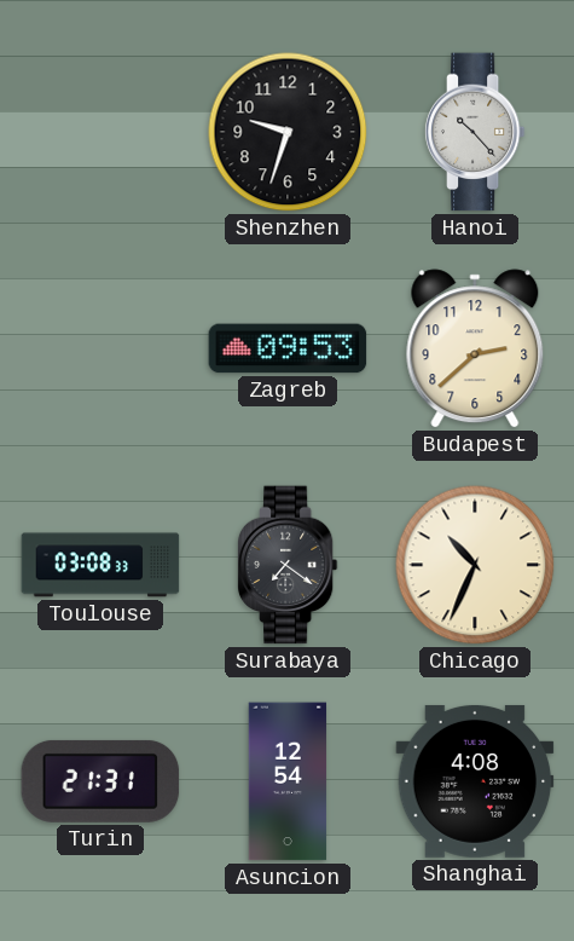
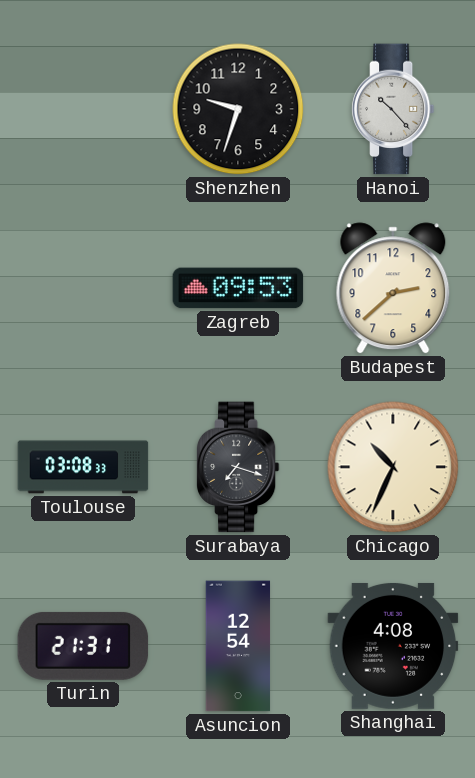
Surabaya: 7:21 -> 7:18
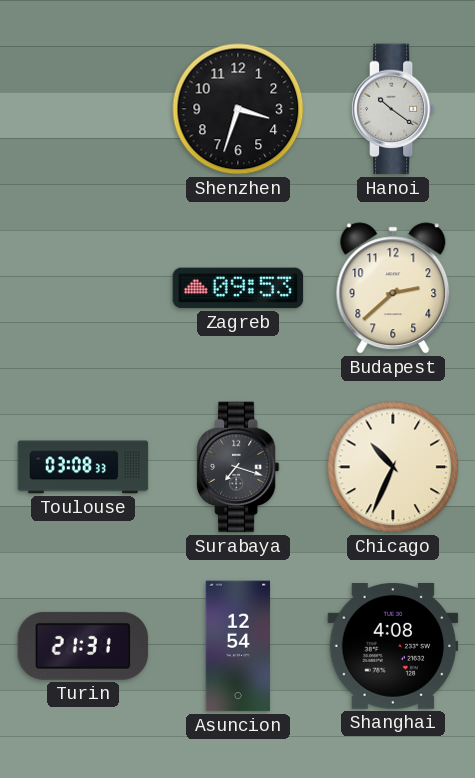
Shenzhen: 9:33 -> 3:33
Hanoi: 10:23 -> 10:21
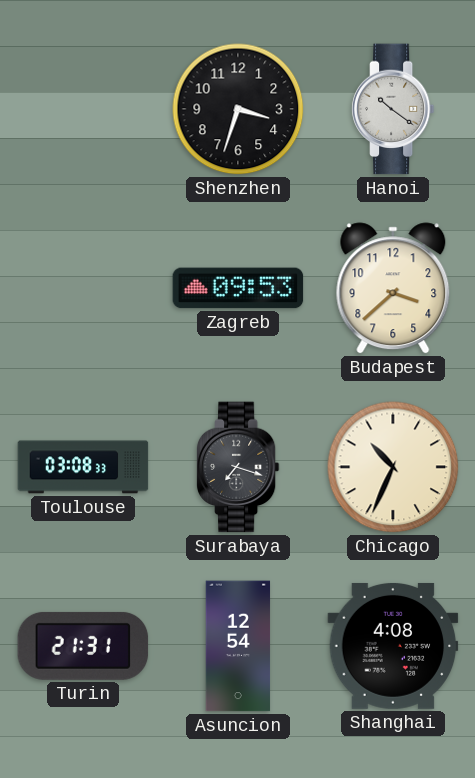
Budapest: 2:38 -> 3:38
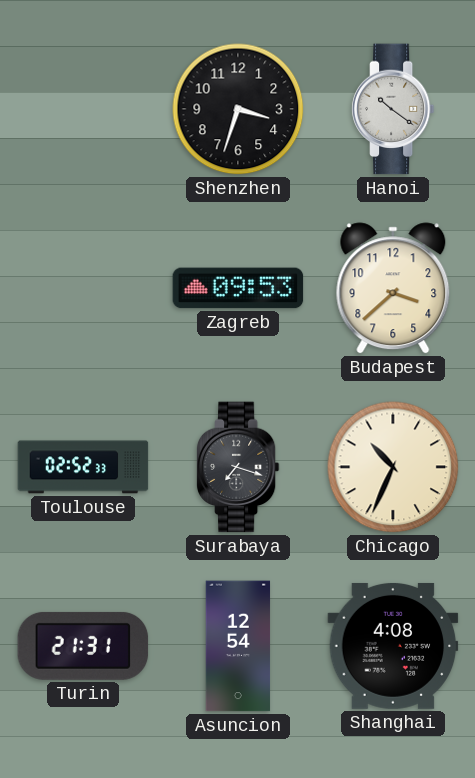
Toulouse: 03:08 -> 02:52
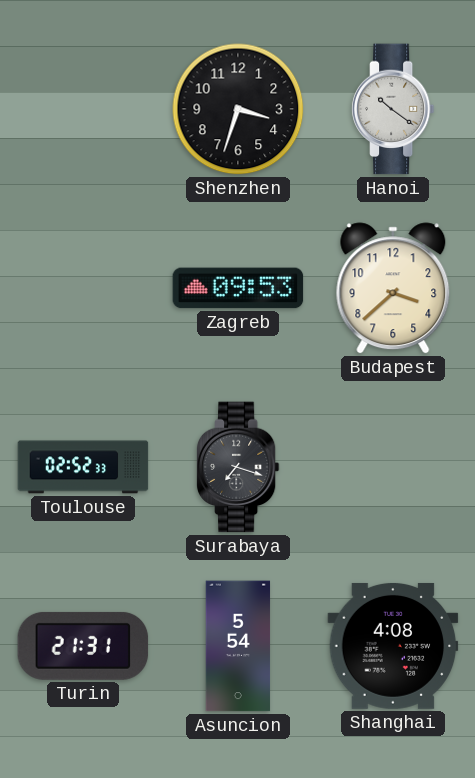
Chicago: 10:34 -> none
Asuncion: 12:54 -> 5:54
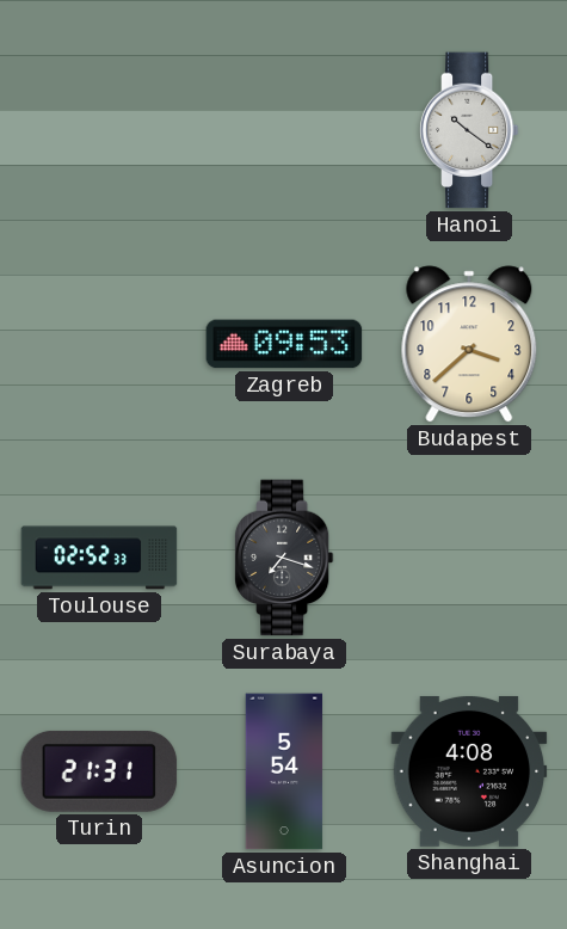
Shenzhen: 3:33 -> none
